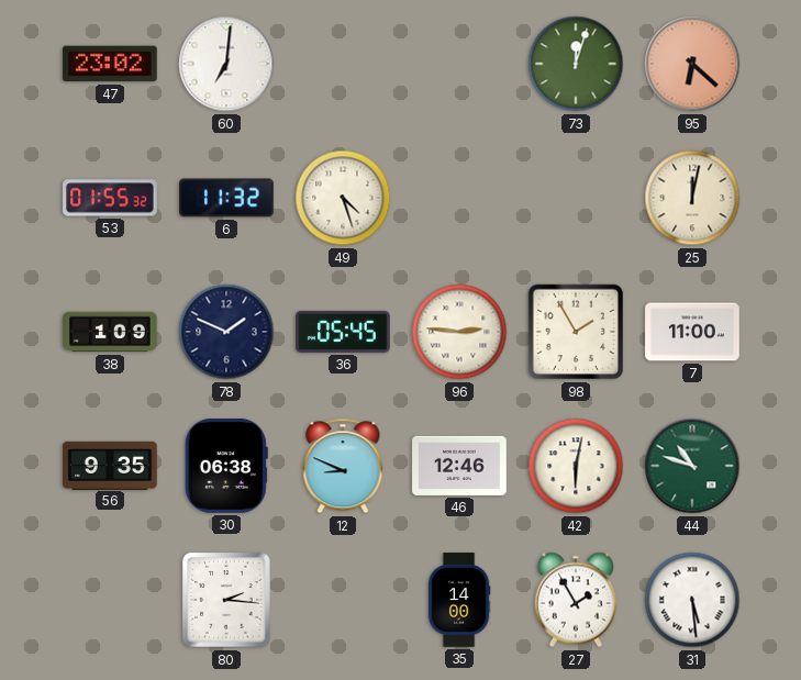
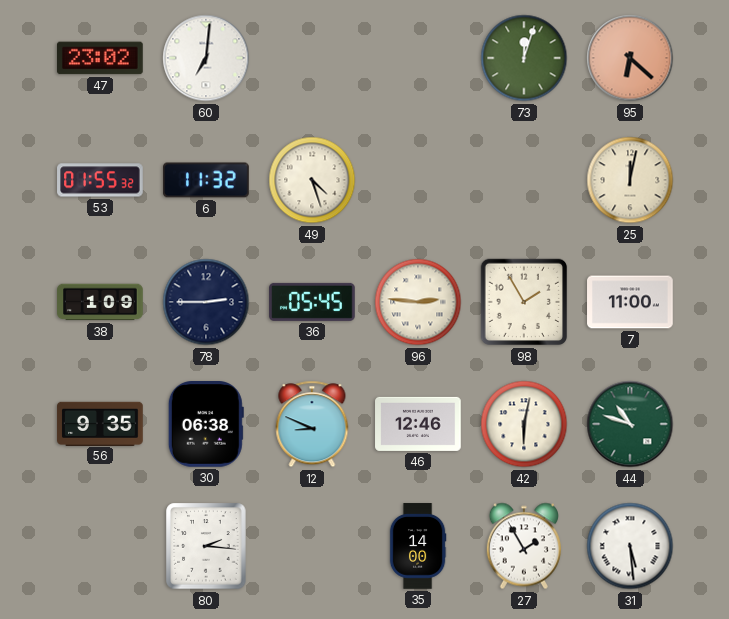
78: 1:49 -> 2:45
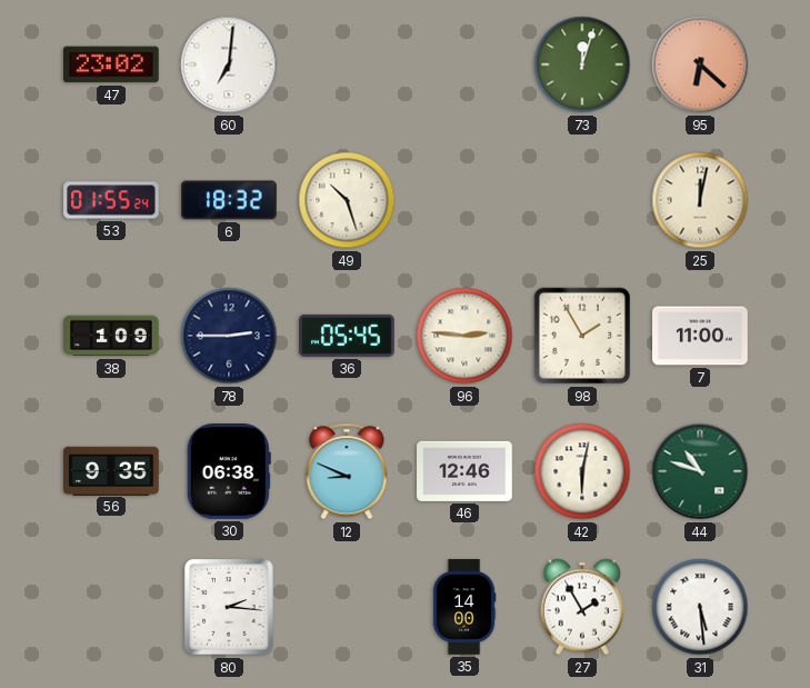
53: 01:55:32 -> 01:55:24
6: 11:32 -> 18:32
49: 4:27 -> 10:27
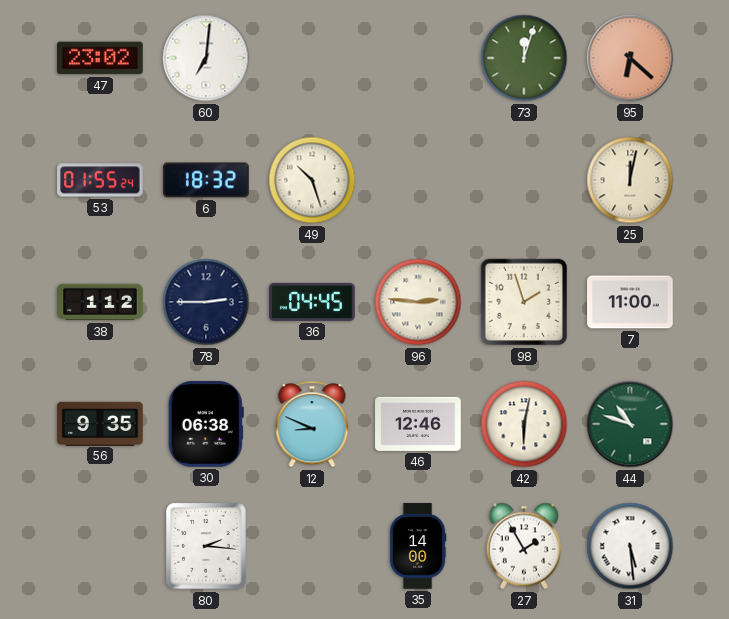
38: 1:09 -> 1:12
36: 05:45 -> 04:45
98: 1:55 -> 1:57
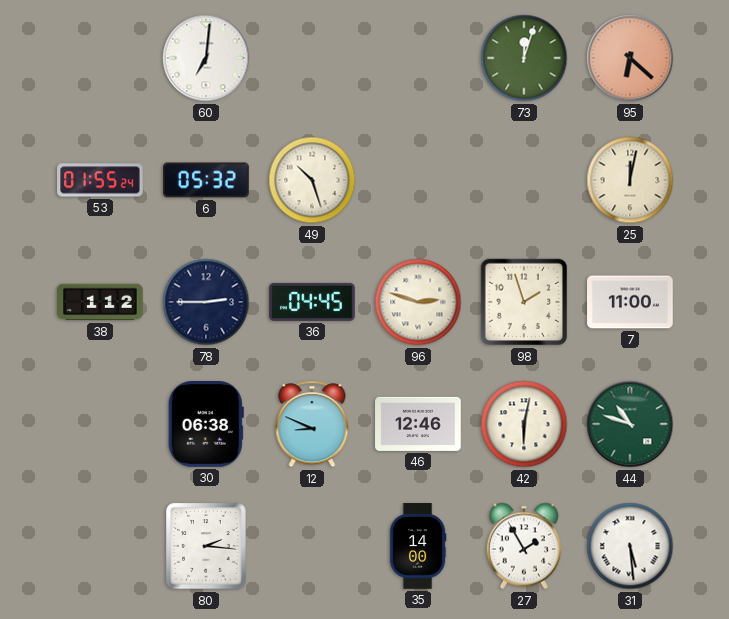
47: 23:02 -> none
6: 18:32 -> 05:32
96: 2:46 -> 2:48
56: 9:35 -> none
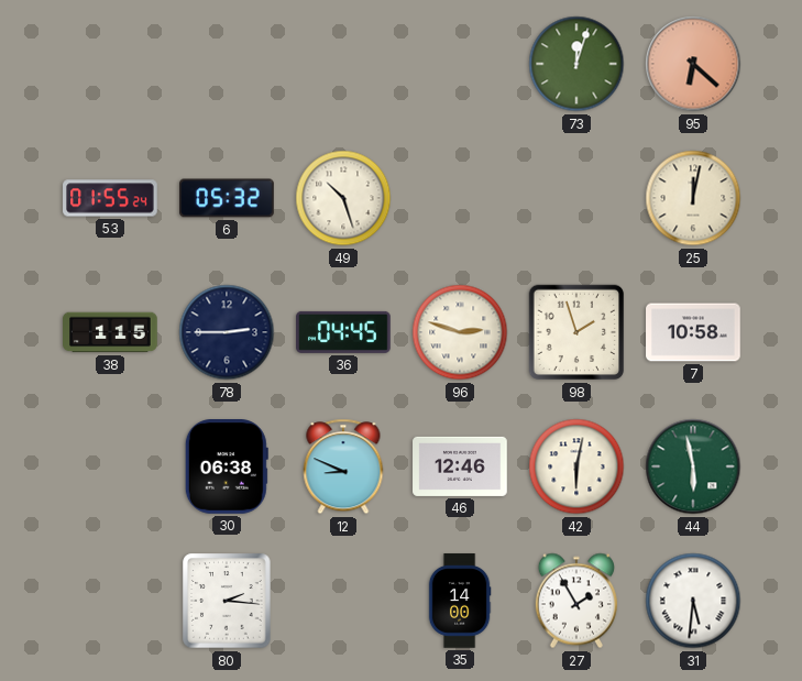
60: 7:01 -> none
38: 1:12 -> 1:15
7: 11:00 -> 10:58
44: 10:48 -> 5:58
31: 5:29 -> 5:31
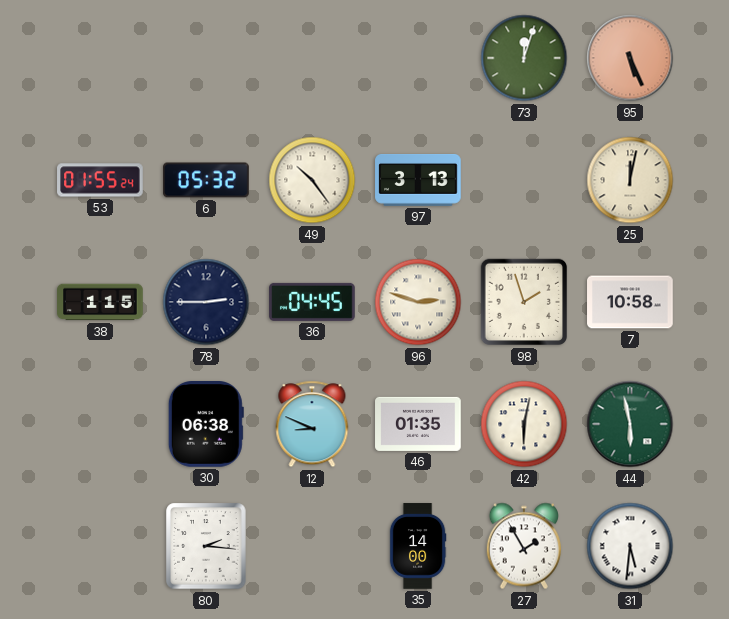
95: 6:22 -> 5:26
49: 10:27 -> 10:24
97: none -> 3:13
46: 12:46 -> 01:35
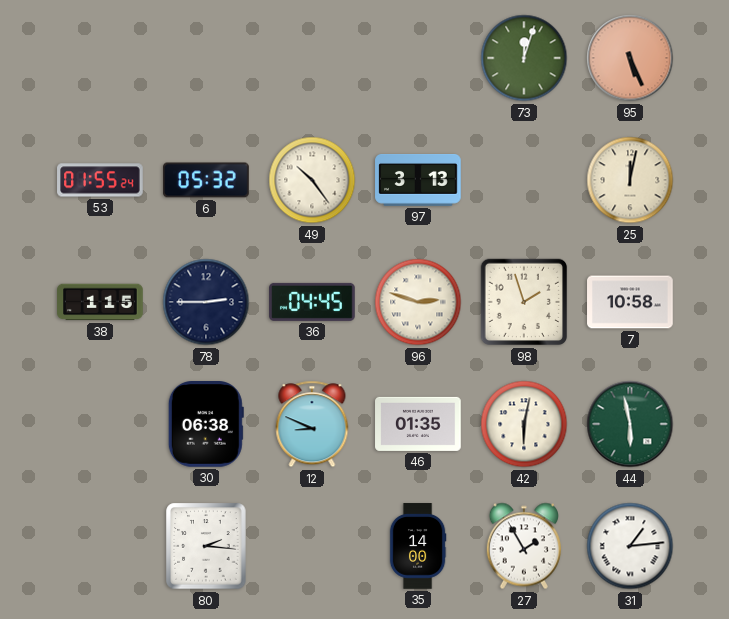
31: 5:31 -> 1:14
